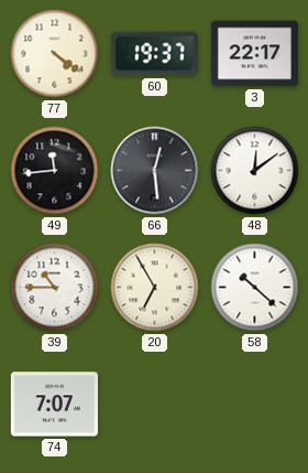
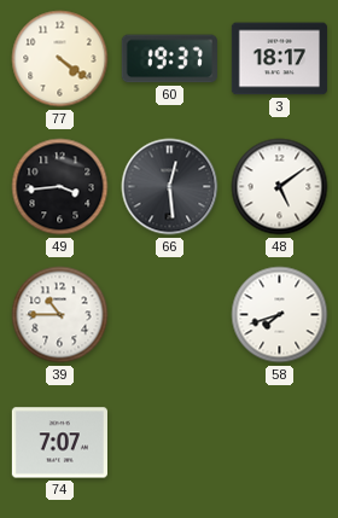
3: 22:17 -> 18:17
49: 11:44 -> 3:44
48: 12:09 -> 5:09
20: 6:55 -> none
58: 10:22 -> 7:42
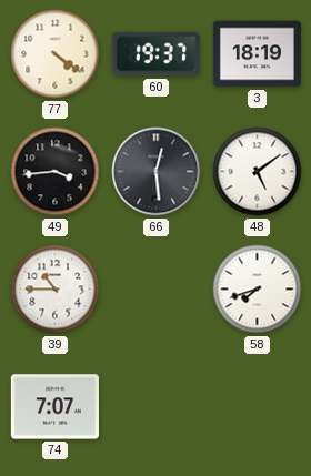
3: 18:17 -> 18:19
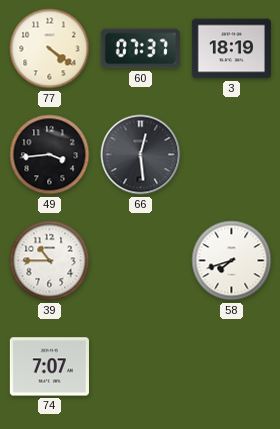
60: 19:37 -> 07:37
48: 5:09 -> none
